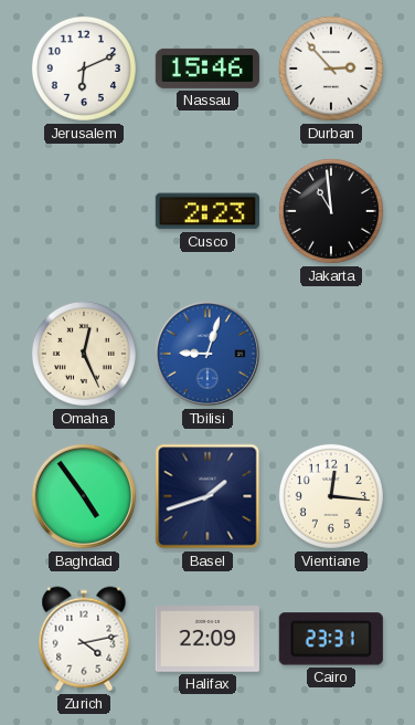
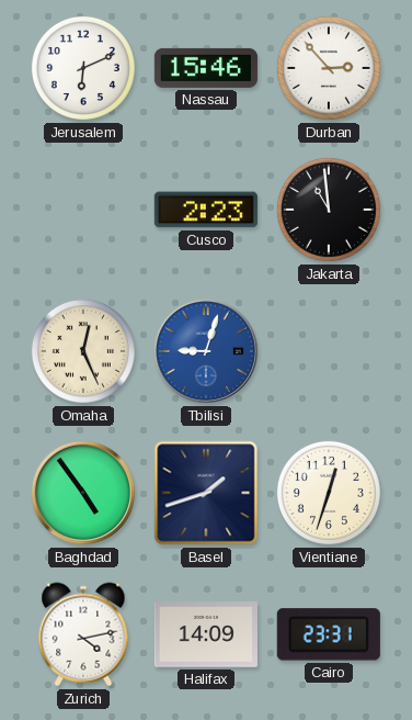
Vientiane: 12:16 -> 12:33
Halifax: 22:09 -> 14:09
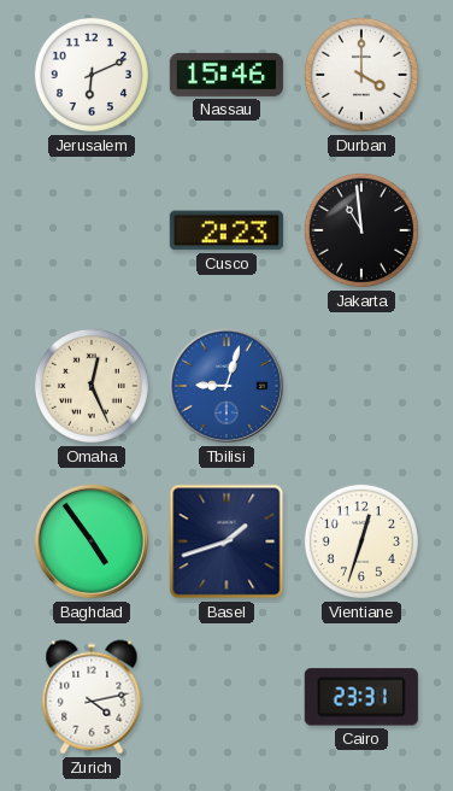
Durban: 2:53 -> 4:00
Halifax: 14:09 -> none
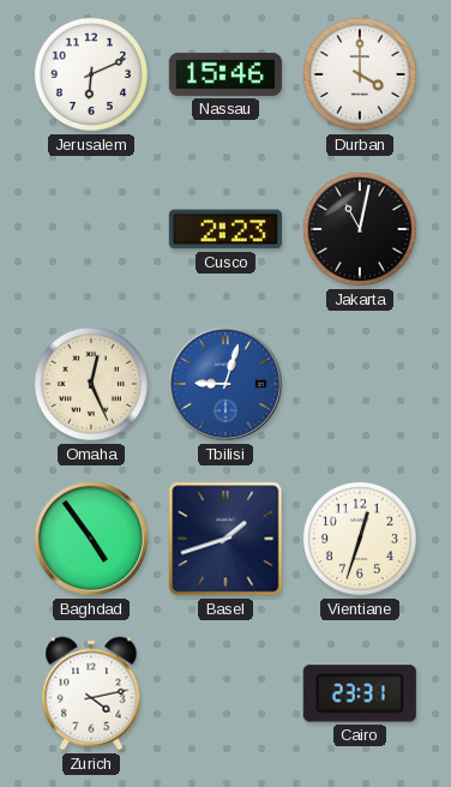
Jakarta: 10:59 -> 11:02
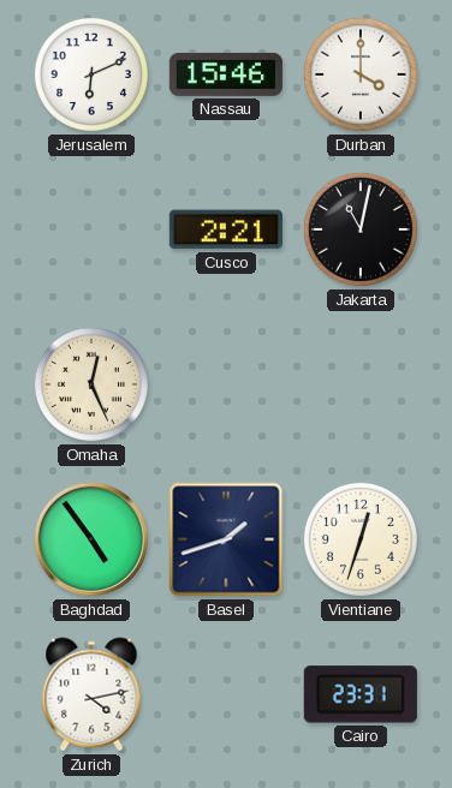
Cusco: 2:23 -> 2:21
Tbilisi: 9:03 -> none
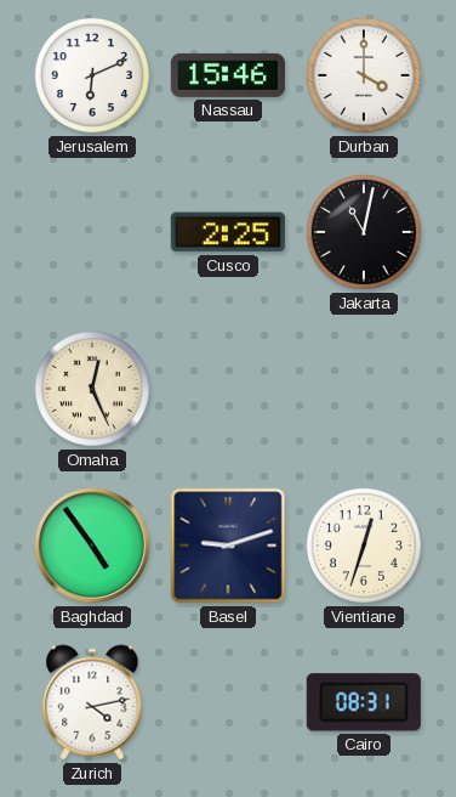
Cusco: 2:21 -> 2:25
Basel: 1:42 -> 9:12
Cairo: 23:31 -> 08:31
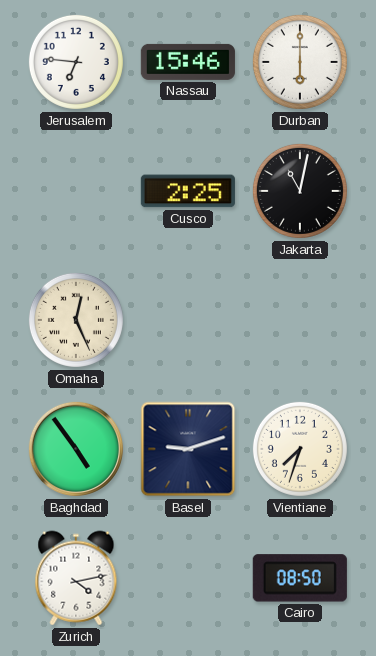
Jerusalem: 6:11 -> 6:46
Durban: 4:00 -> 6:00
Vientiane: 12:33 -> 7:33
Cairo: 08:31 -> 08:50
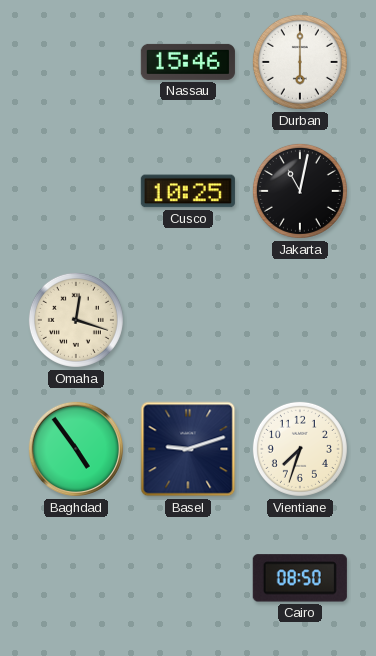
Jerusalem: 6:46 -> none
Cusco: 2:25 -> 10:25
Omaha: 12:26 -> 12:18
Zurich: 4:13 -> none
